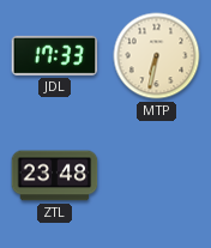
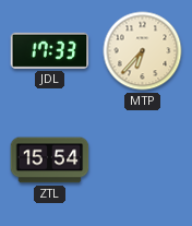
MTP: 6:32 -> 6:37
ZTL: 23:48 -> 15:54
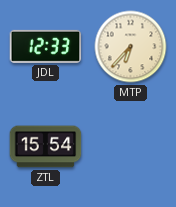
JDL: 17:33 -> 12:33
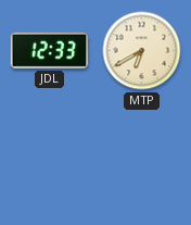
MTP: 6:37 -> 6:40
ZTL: 15:54 -> none
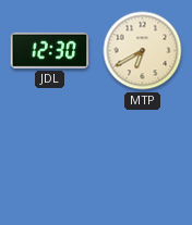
JDL: 12:33 -> 12:30
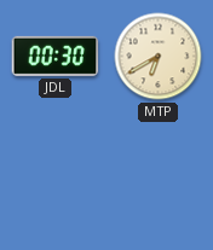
JDL: 12:30 -> 00:30
